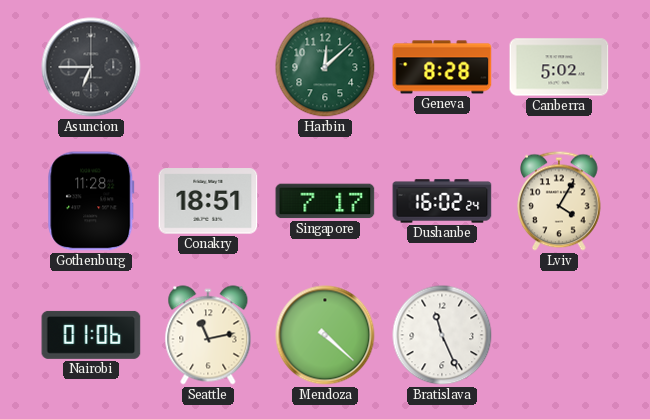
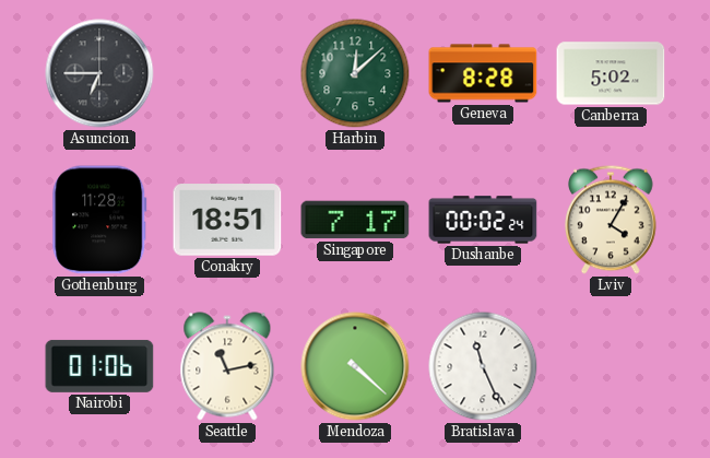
Dushanbe: 16:02 -> 00:02
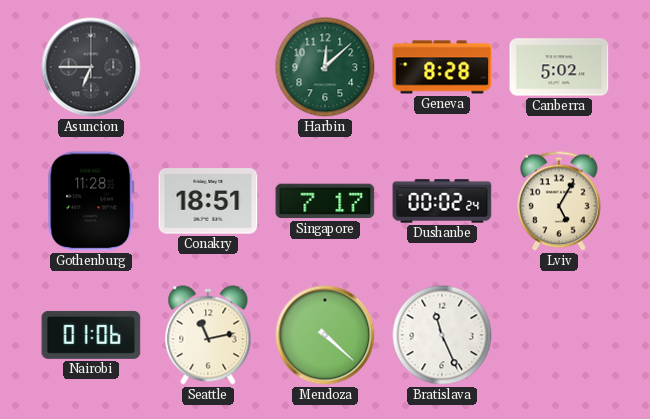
Lviv: 4:05 -> 5:05
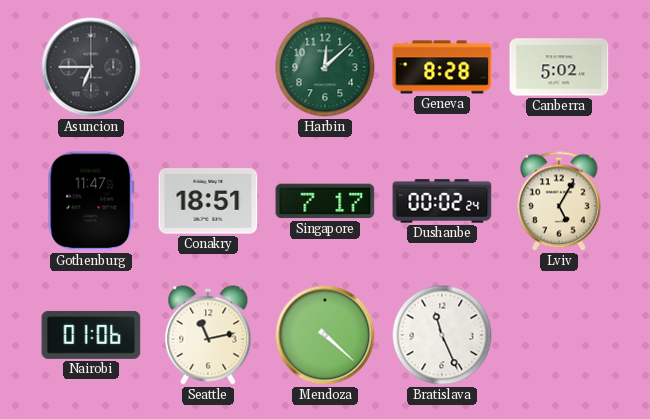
Gothenburg: 11:28 -> 11:47
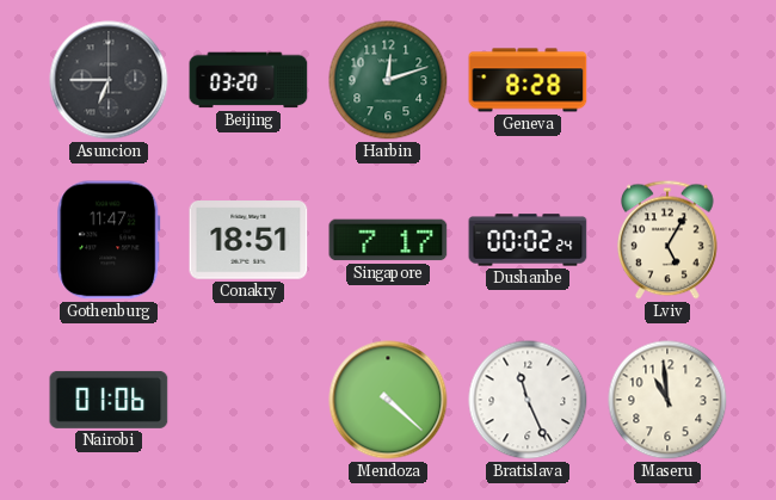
Beijing: none -> 03:20
Harbin: 12:08 -> 12:12
Canberra: 5:02 -> none
Seattle: 11:13 -> none
Maseru: none -> 10:59
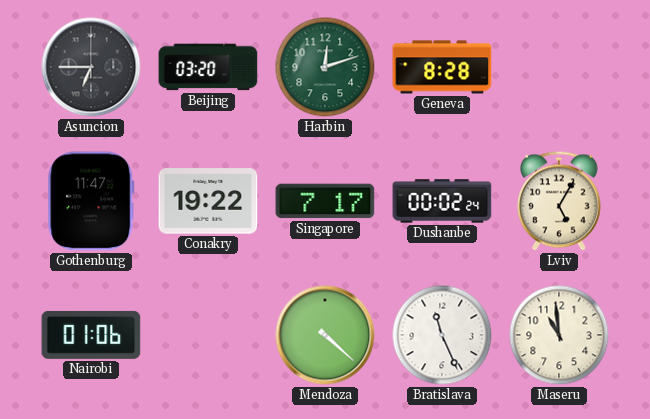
Conakry: 18:51 -> 19:22
